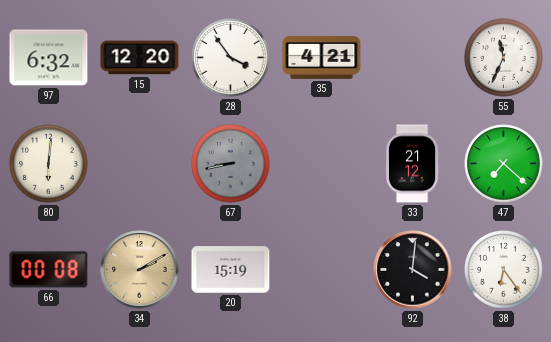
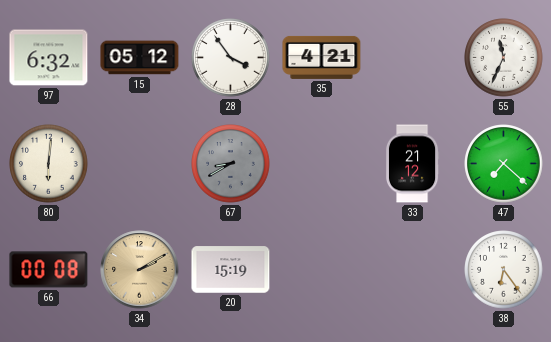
15: 12:20 -> 05:12
67: 8:43 -> 8:40
92: 4:01 -> none
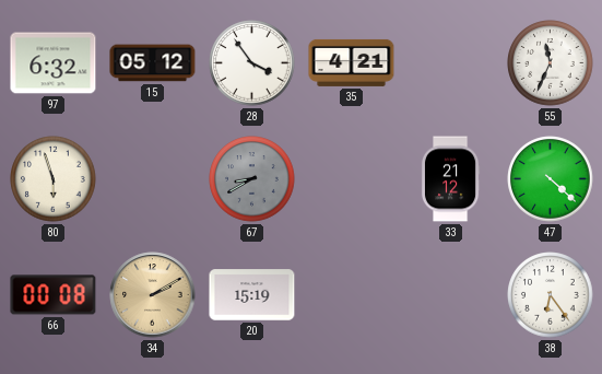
80: 6:01 -> 5:57
47: 7:22 -> 4:22
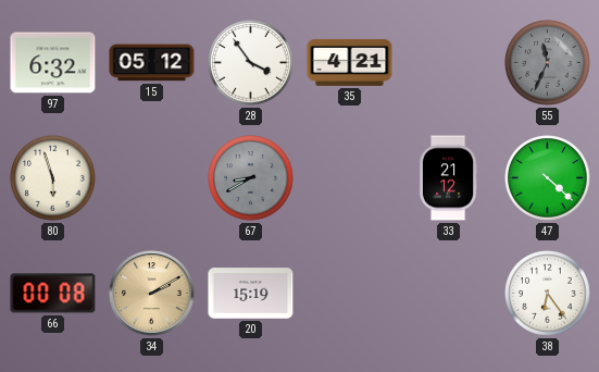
55 dial: white -> grey
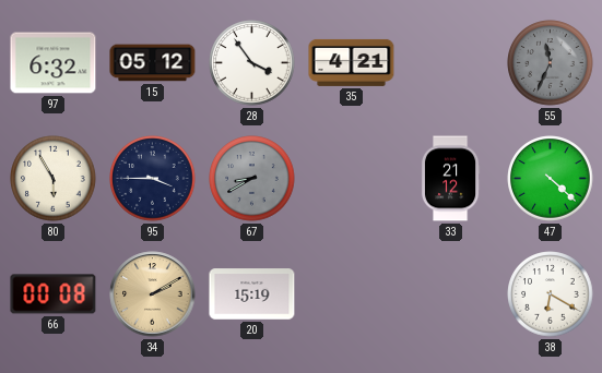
80: 5:57 -> 5:55
95: none -> 3:45
38: 6:24 -> 6:20
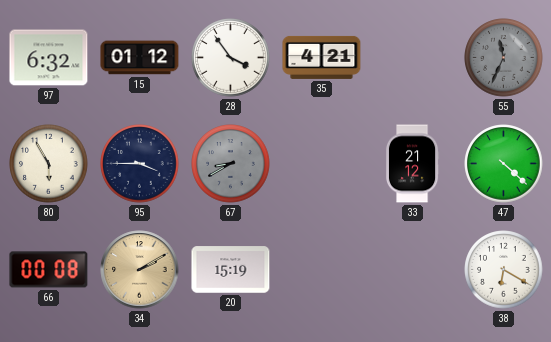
15: 05:12 -> 01:12
